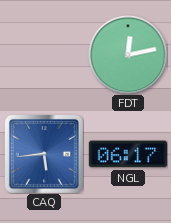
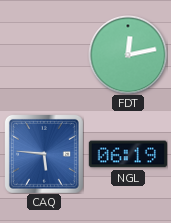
CAQ: 5:44 -> 5:46
NGL: 06:17 -> 06:19
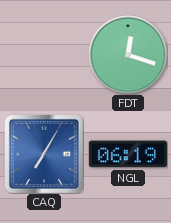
FDT: 12:13 -> 12:18
CAQ: 5:46 -> 7:05
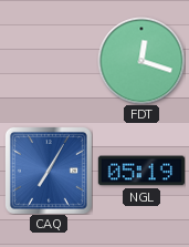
NGL: 06:19 -> 05:19
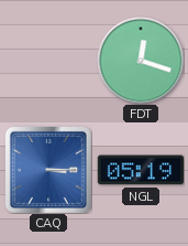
CAQ: 7:05 -> 3:15
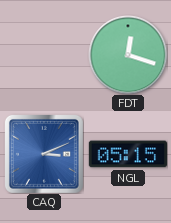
CAQ: 3:15 -> 3:11
NGL: 05:19 -> 05:15
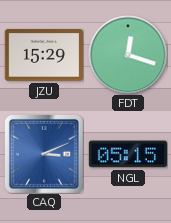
JZU: none -> 15:29
